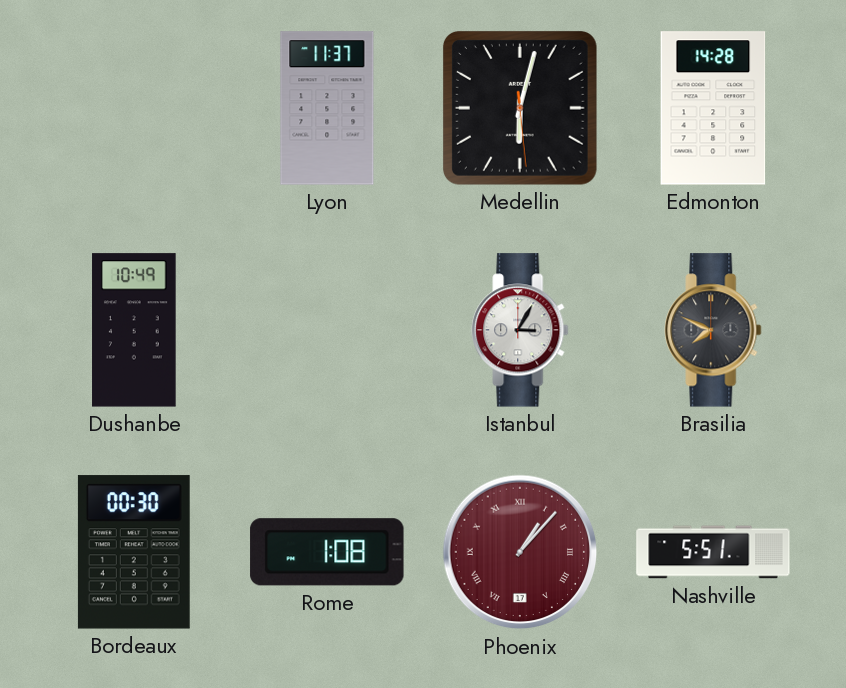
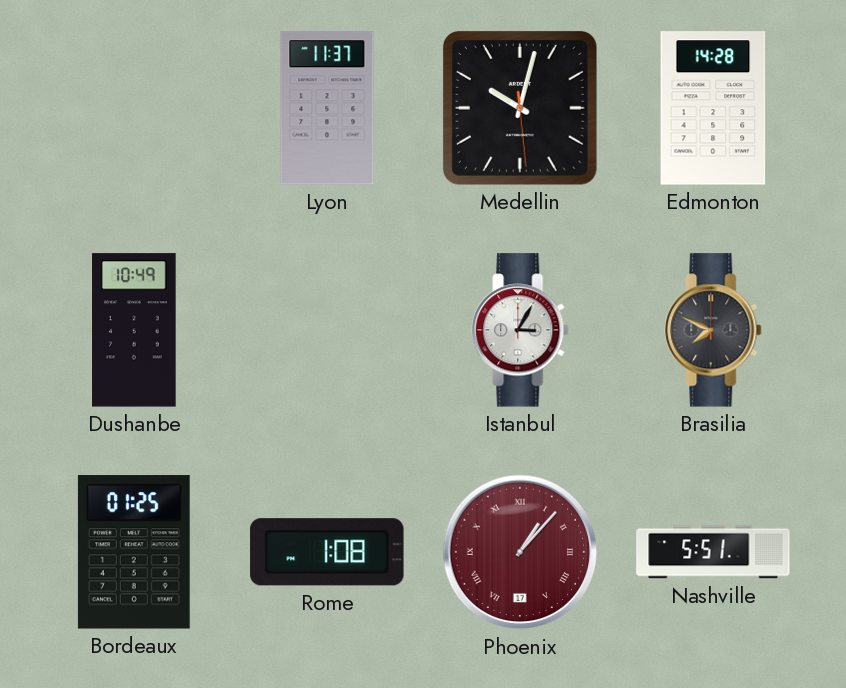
Medellin: 6:02 -> 10:02
Bordeaux: 00:30 -> 01:25
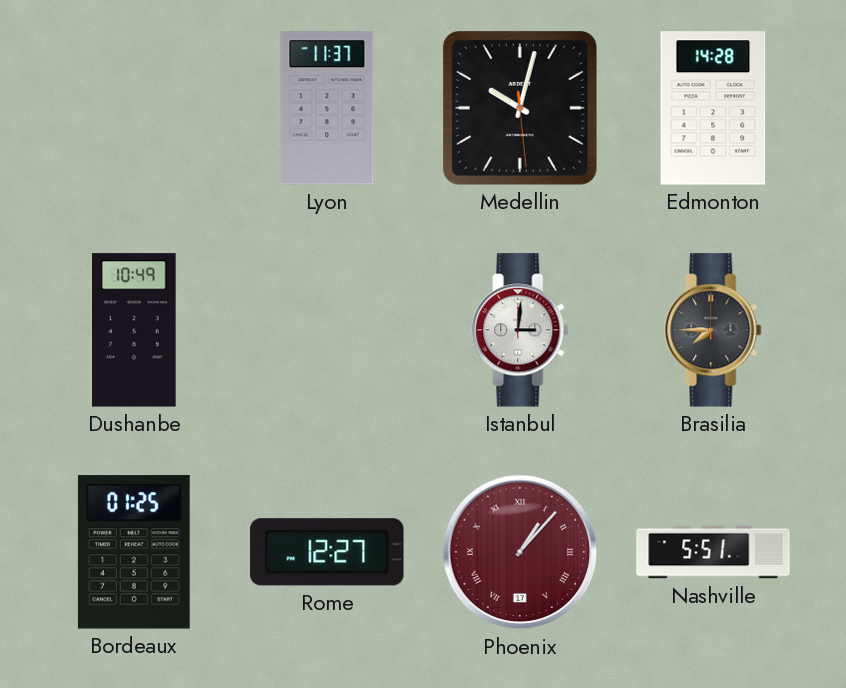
Istanbul: 3:05 -> 3:01
Brasilia: 7:49 -> 7:45
Rome: 1:08 -> 12:27
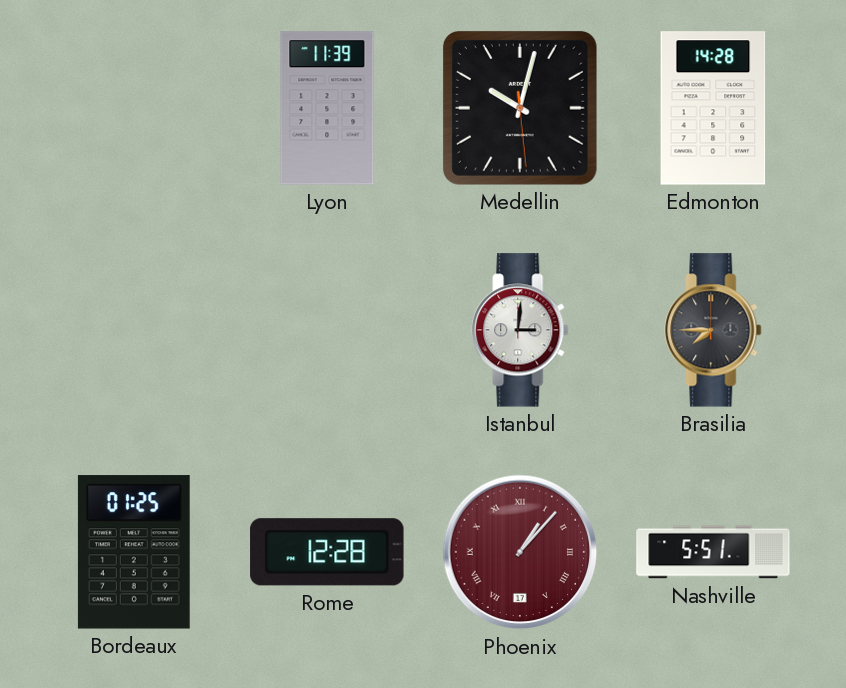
Lyon: 11:37 -> 11:39
Dushanbe: 10:49 -> none
Rome: 12:27 -> 12:28
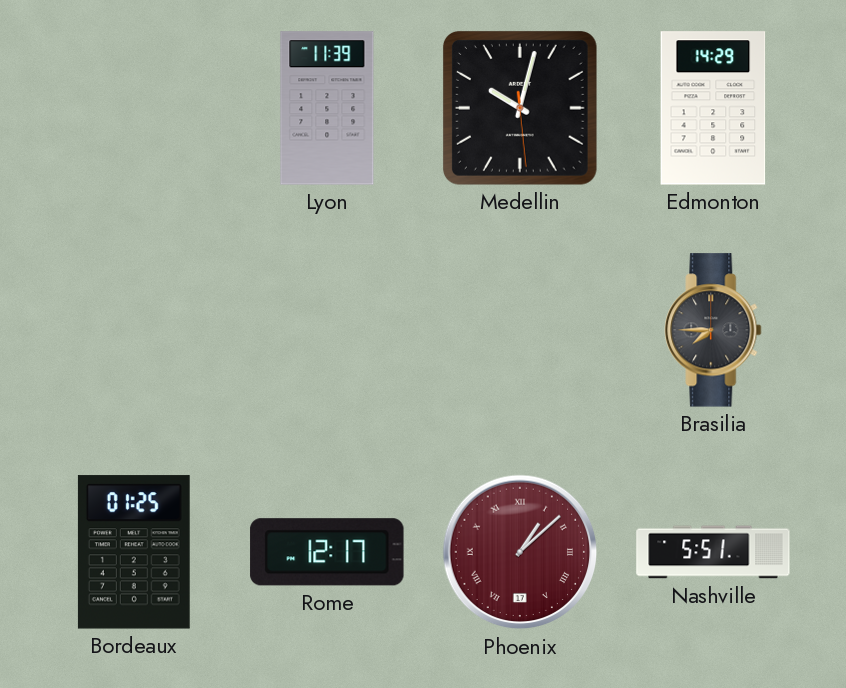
Edmonton: 14:28 -> 14:29
Istanbul: 3:01 -> none
Rome: 12:28 -> 12:17
Phoenix: 1:07 -> 1:08
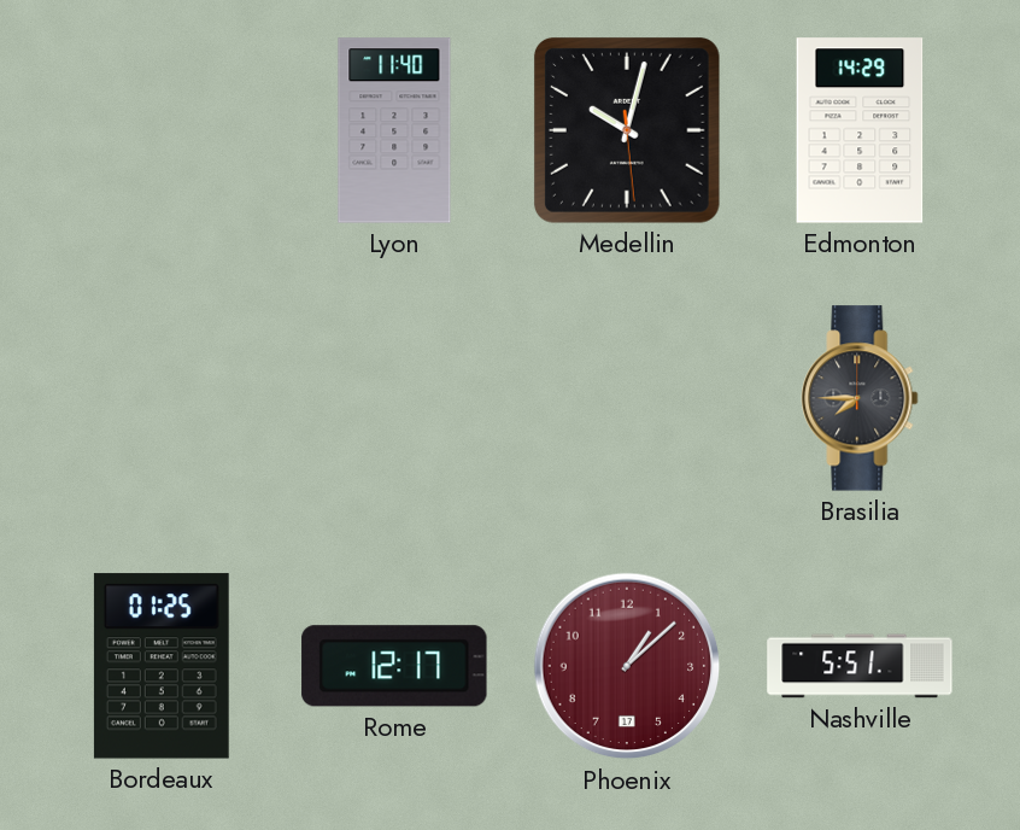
Lyon: 11:39 -> 11:40
Phoenix numerals: Roman -> Arabic
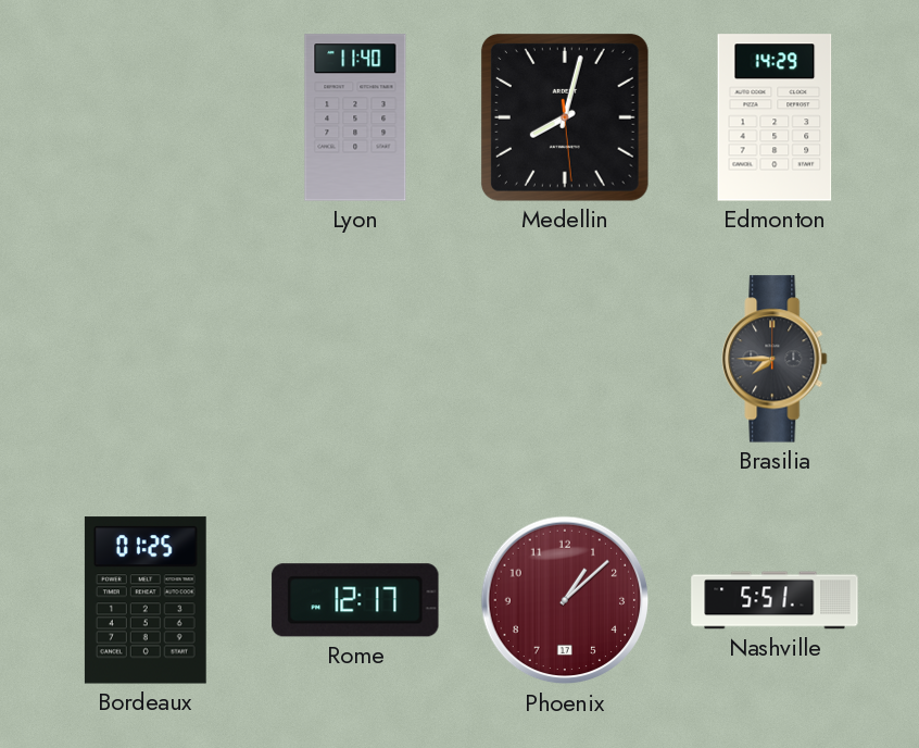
Medellin: 10:02 -> 8:02
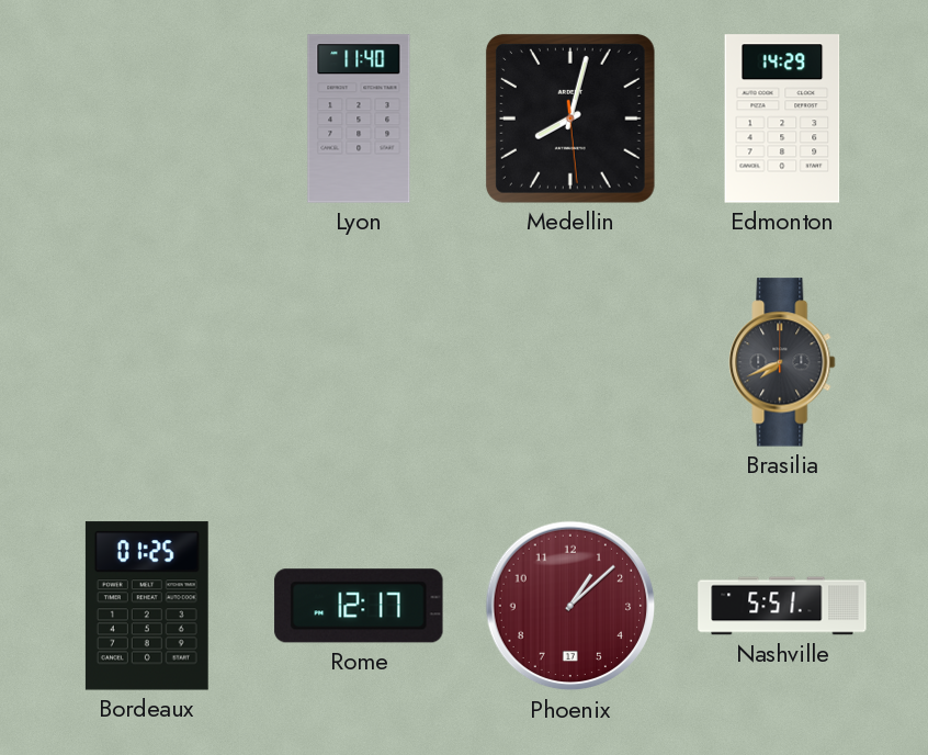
Brasilia: 7:45 -> 7:41
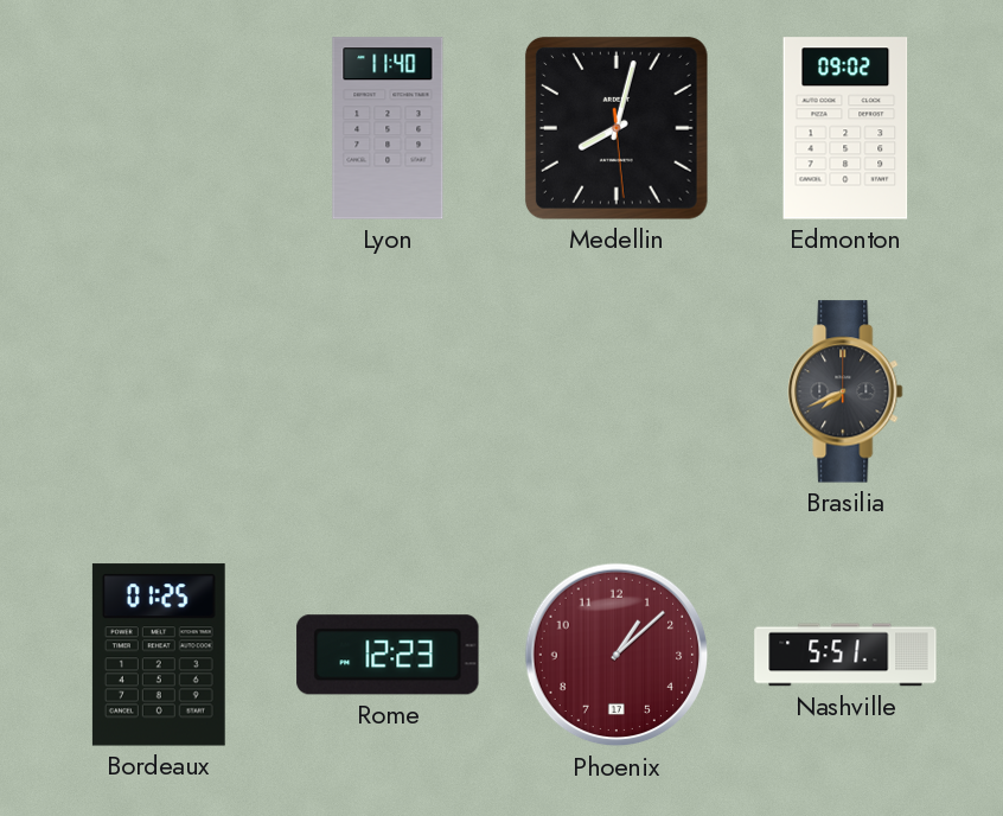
Edmonton: 14:29 -> 09:02
Rome: 12:17 -> 12:23
